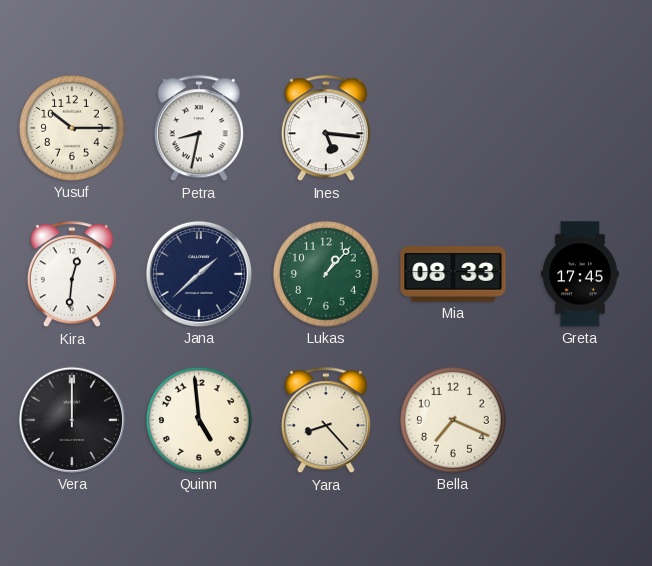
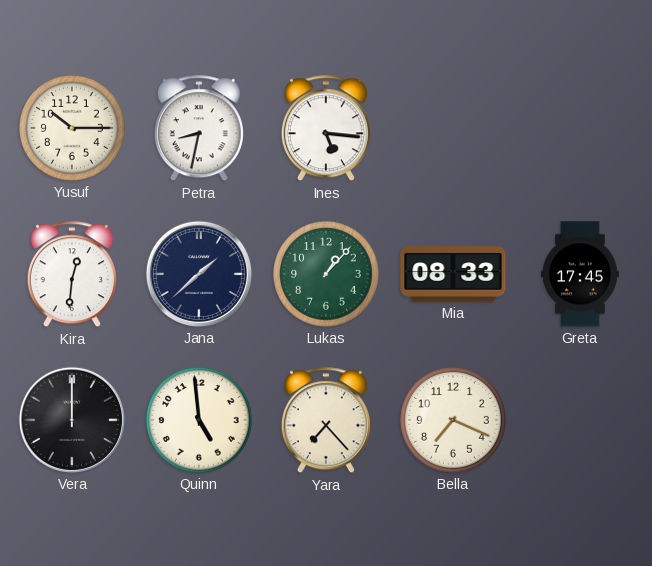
Yara: 8:23 -> 7:23
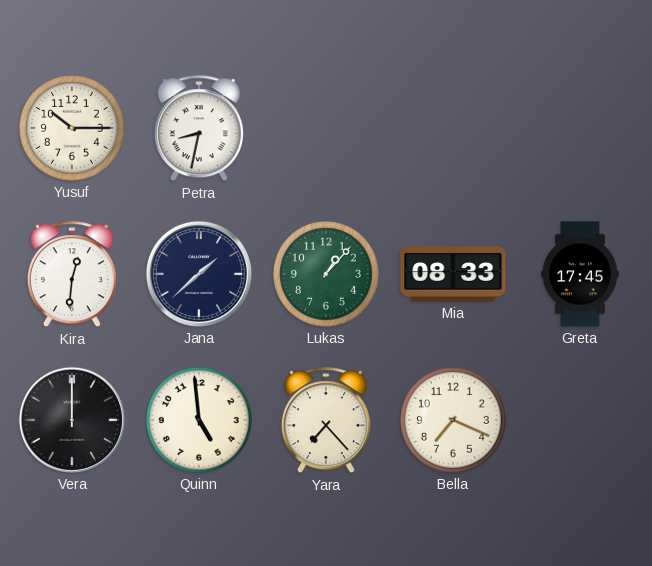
Ines: 5:16 -> none
